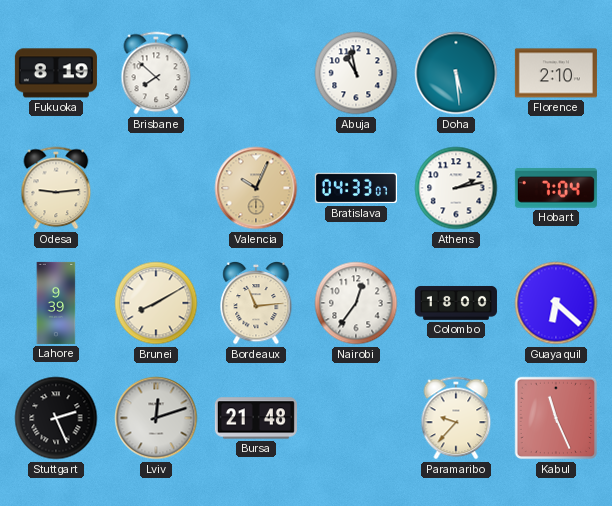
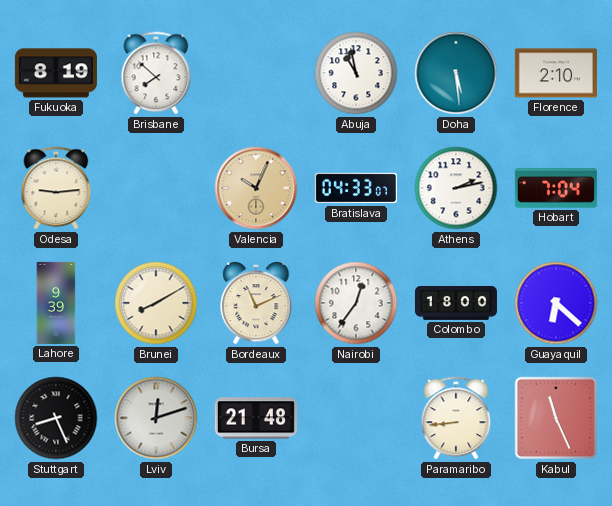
Bordeaux: 11:14 -> 11:11
Stuttgart: 2:26 -> 8:26
Paramaribo: 9:37 -> 8:44
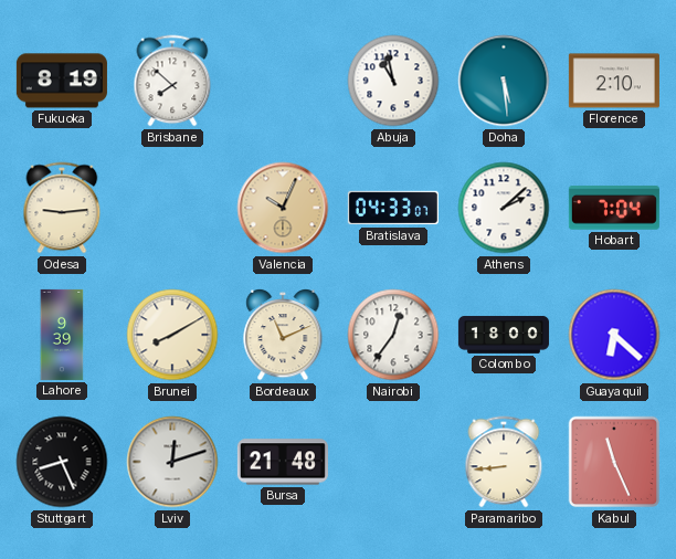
Athens: 2:13 -> 2:08
